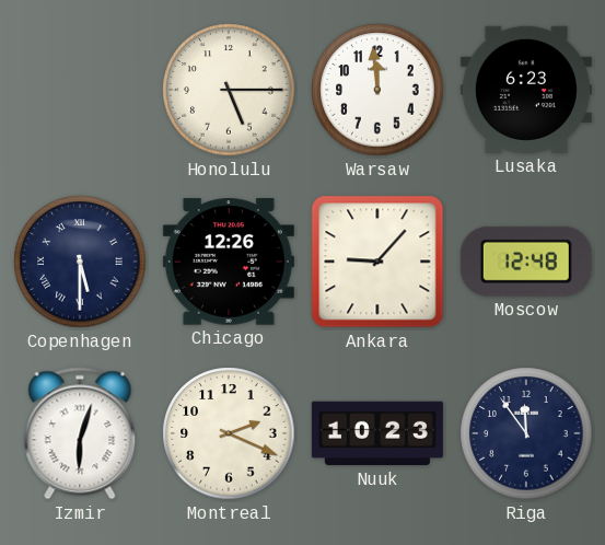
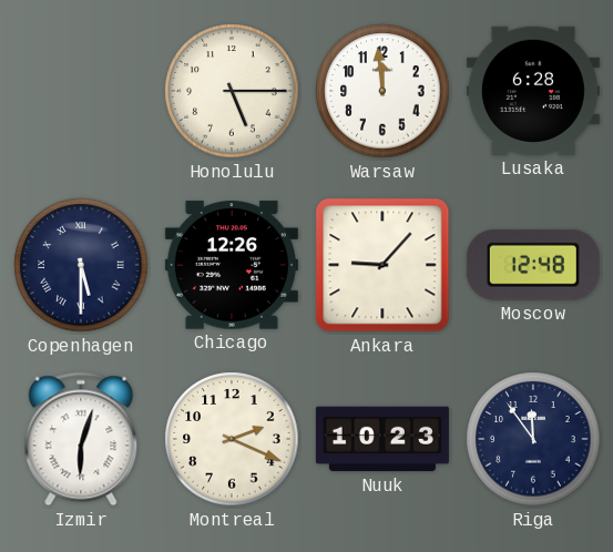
Lusaka: 6:23 -> 6:28
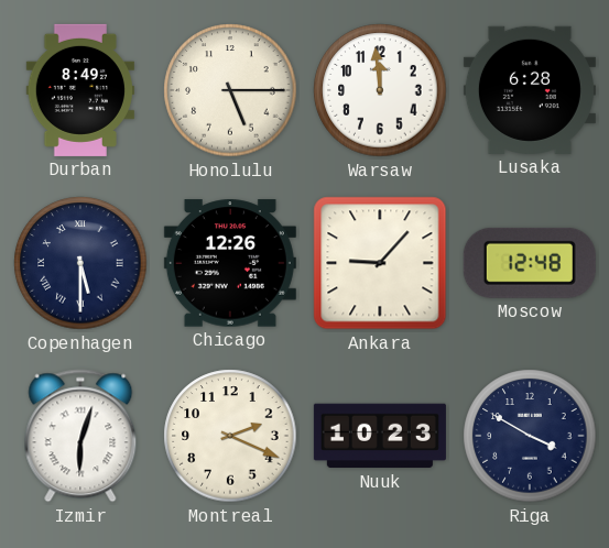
Durban: none -> 8:49
Riga: 11:54 -> 3:50
